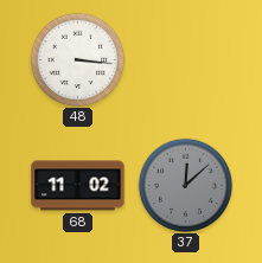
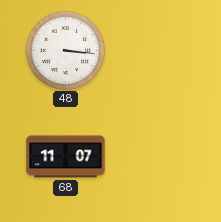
68: 11:02 -> 11:07
37: 12:08 -> none
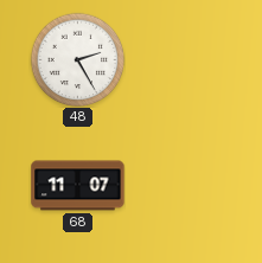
48: 3:16 -> 2:25
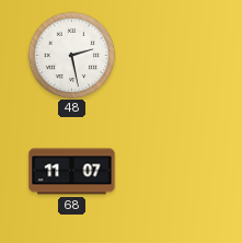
48: 2:25 -> 2:28
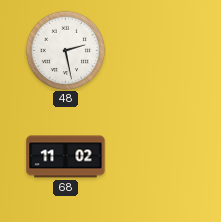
68: 11:07 -> 11:02
